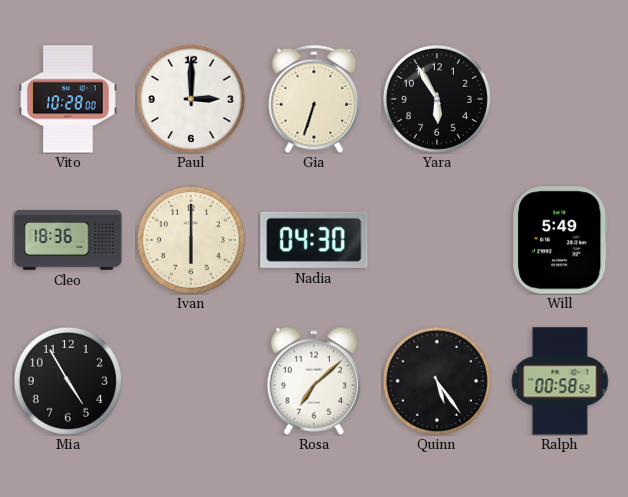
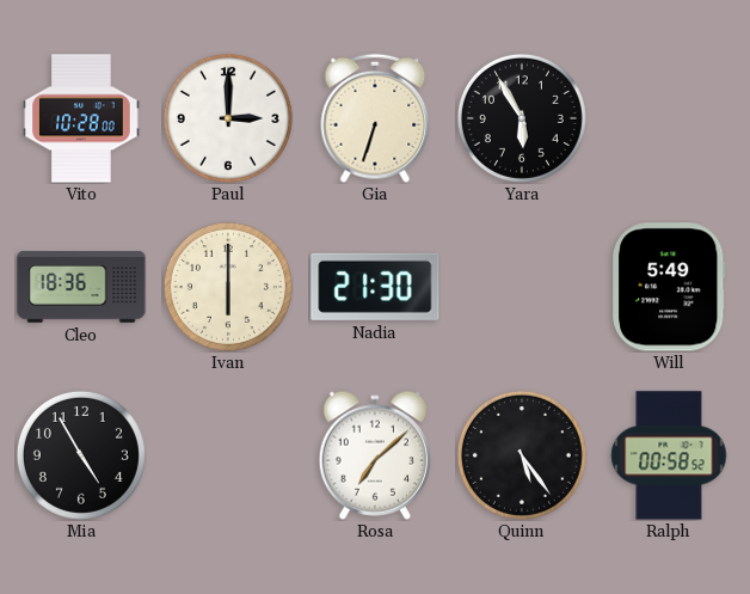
Nadia: 04:30 -> 21:30
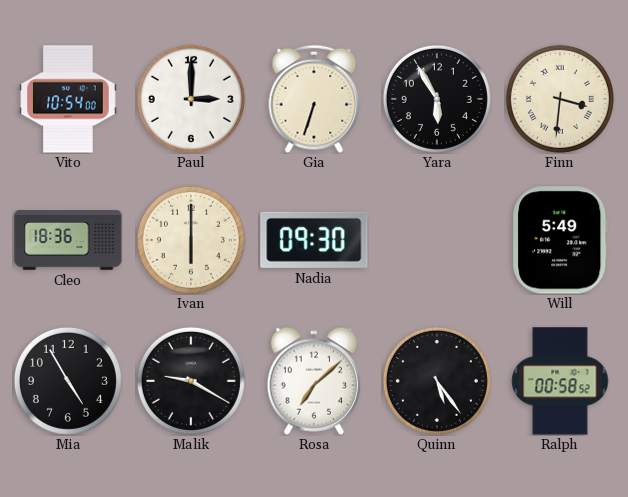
Vito: 10:28 -> 10:54
Finn: none -> 3:31
Nadia: 21:30 -> 09:30
Malik: none -> 9:20
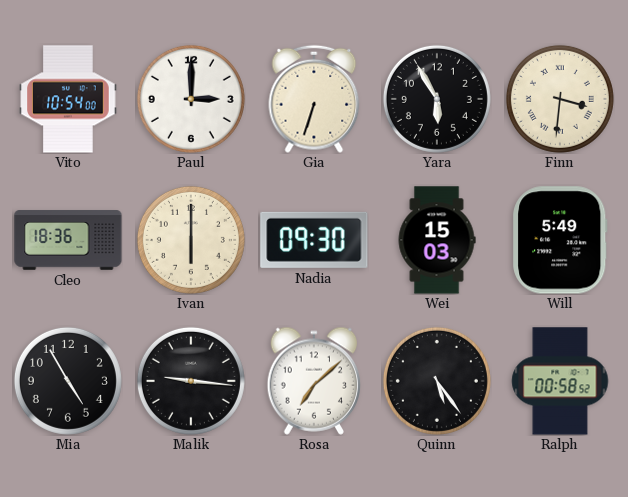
Wei: none -> 15:03
Malik: 9:20 -> 9:16
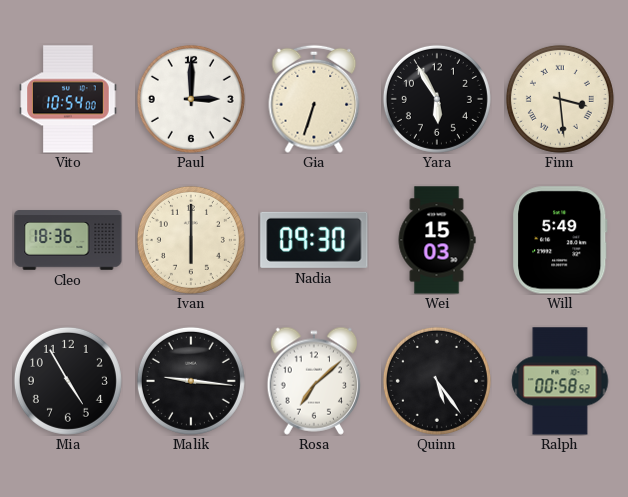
Finn: 3:31 -> 3:29
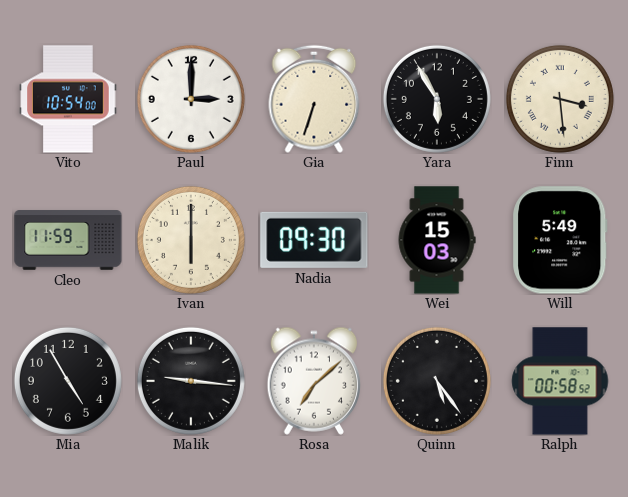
Cleo: 18:36 -> 11:59
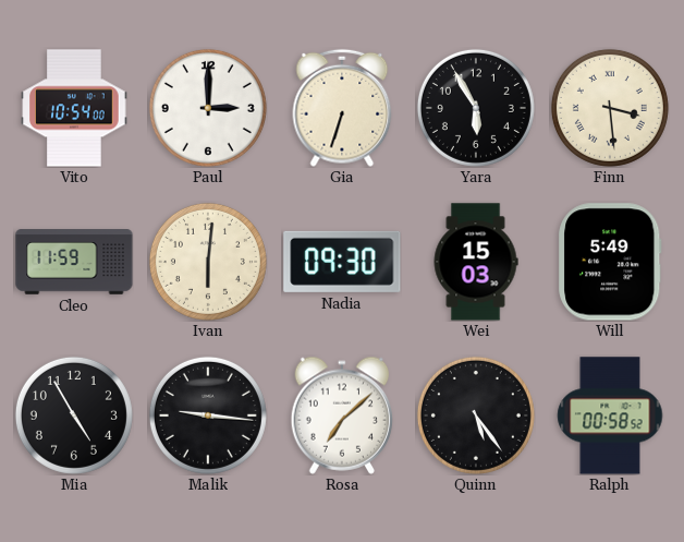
Ivan: 6:00 -> 6:01
